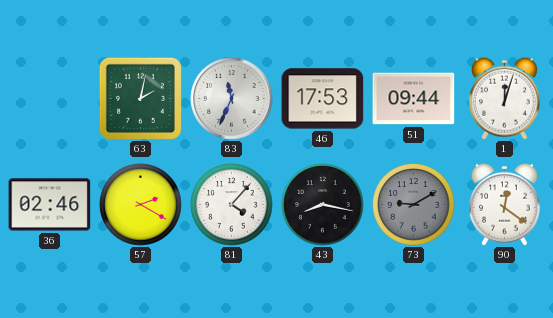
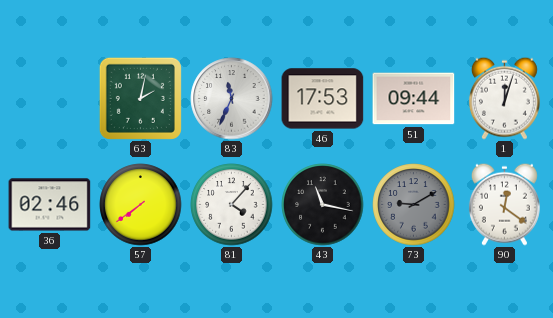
57: 2:20 -> 7:39
43: 8:17 -> 11:17
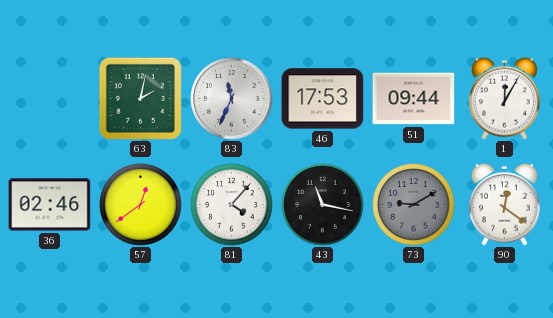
1: 12:03 -> 12:05
57: 7:39 -> 12:39
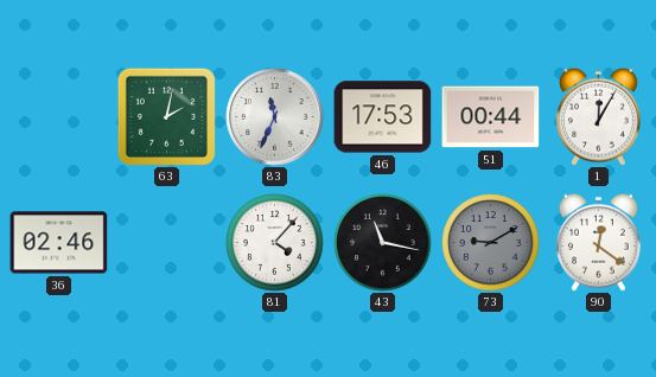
51: 09:44 -> 00:44
57: 12:39 -> none
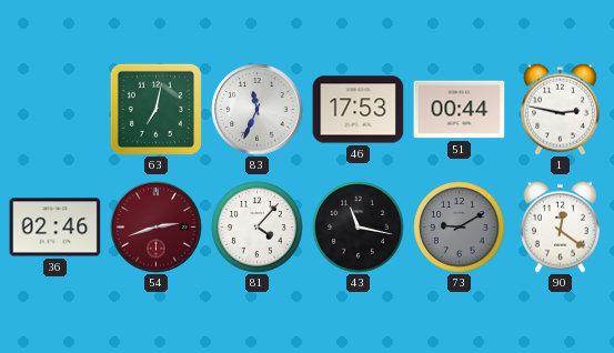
63: 2:02 -> 7:02
1: 12:05 -> 2:47
54: none -> 2:42
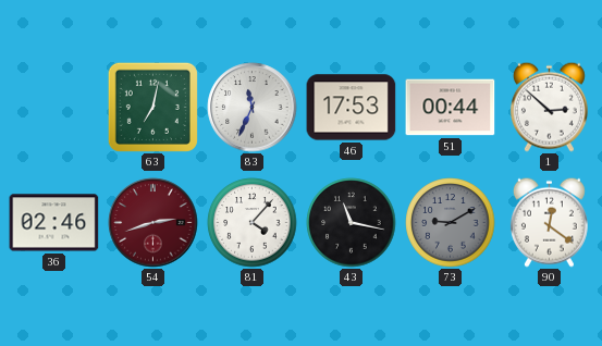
1: 2:47 -> 2:52
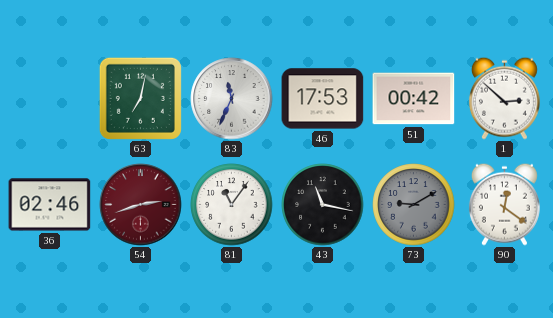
51: 00:44 -> 00:42
81: 4:07 -> 11:06
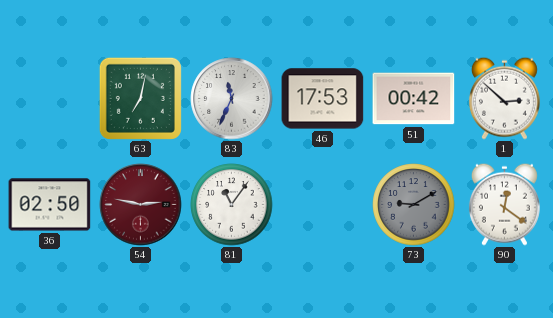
36: 02:46 -> 02:50
54: 2:42 -> 2:47
43: 11:17 -> none
